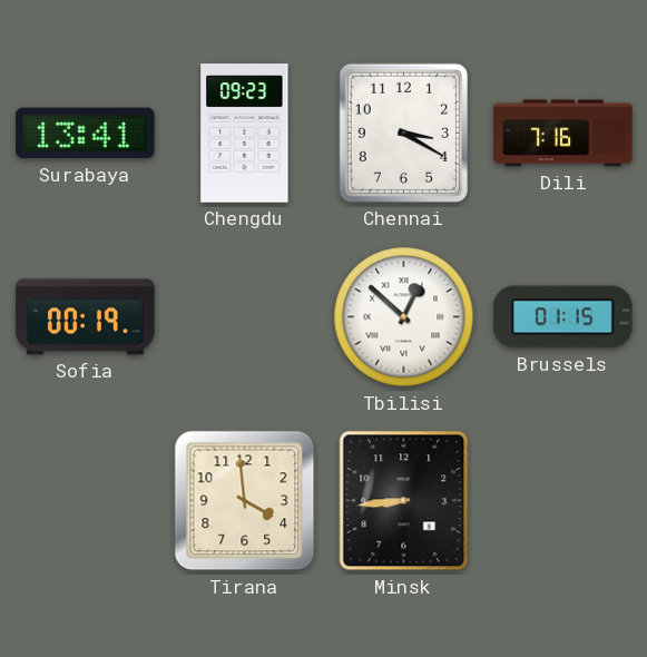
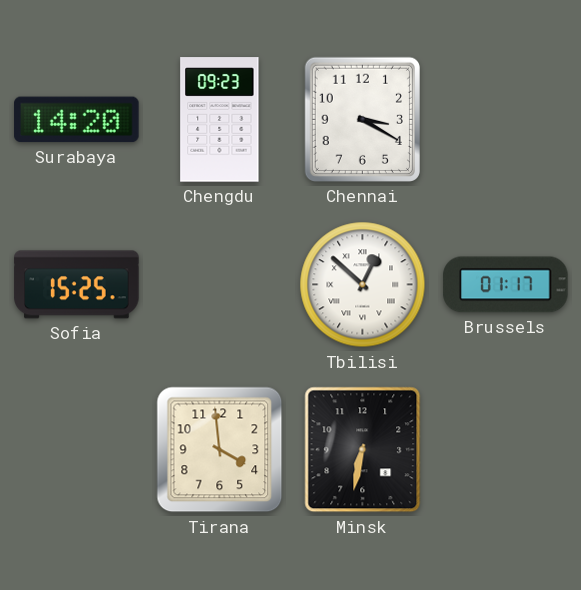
Surabaya: 13:41 -> 14:20
Dili: 7:16 -> none
Sofia: 00:19 -> 15:25
Brussels: 01:15 -> 01:17
Minsk: 8:44 -> 6:32
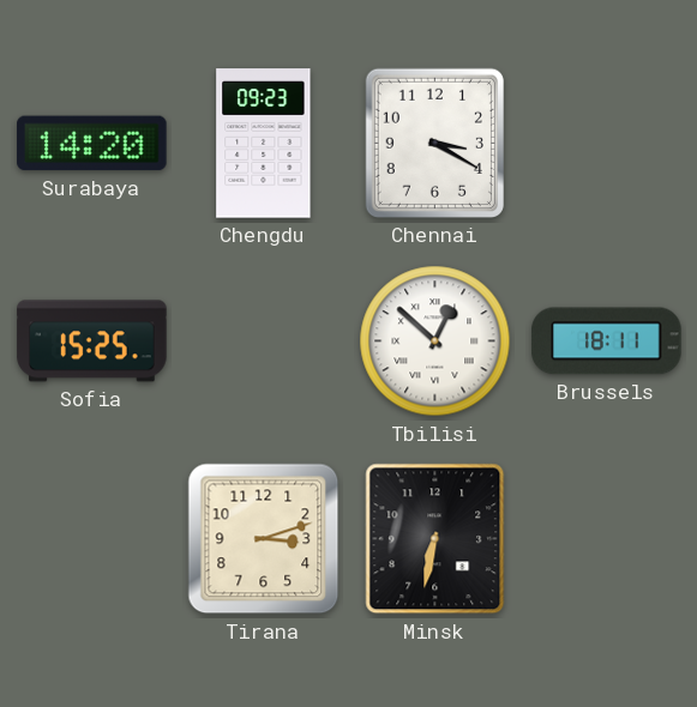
Brussels: 01:17 -> 18:11
Tirana: 3:59 -> 3:12
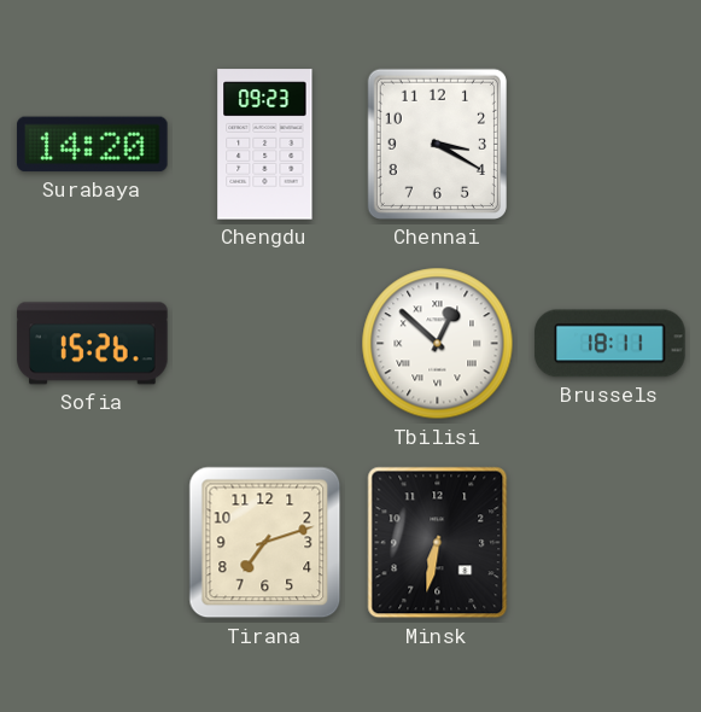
Sofia: 15:25 -> 15:26
Tirana: 3:12 -> 7:12
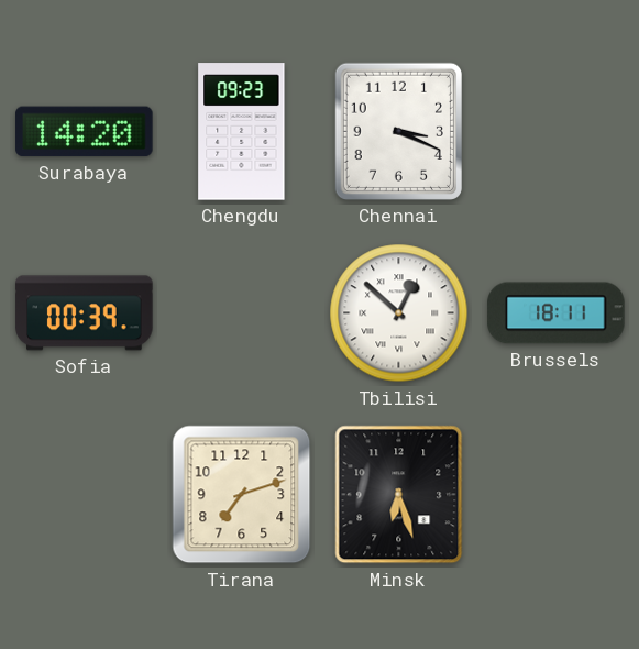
Chennai: 3:20 -> 3:19
Sofia: 15:26 -> 00:39
Minsk: 6:32 -> 6:27
